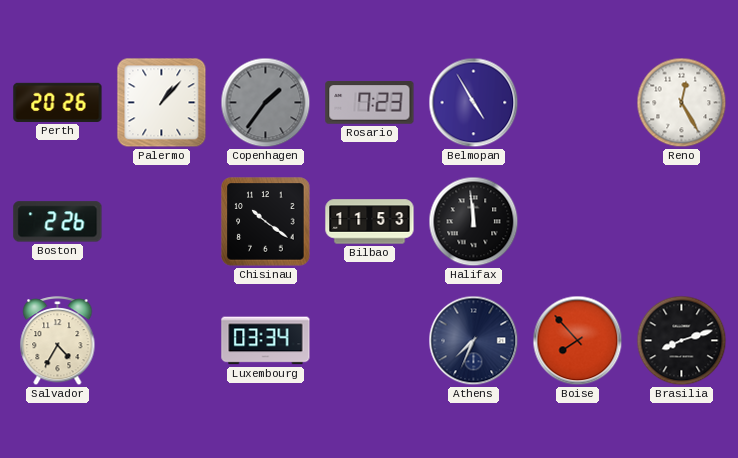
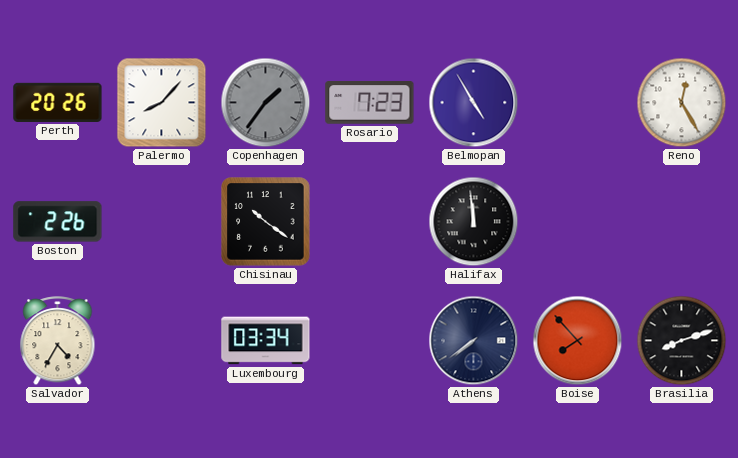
Palermo: 1:07 -> 8:07
Bilbao: 11:53 -> none
Athens: 7:34 -> 7:39
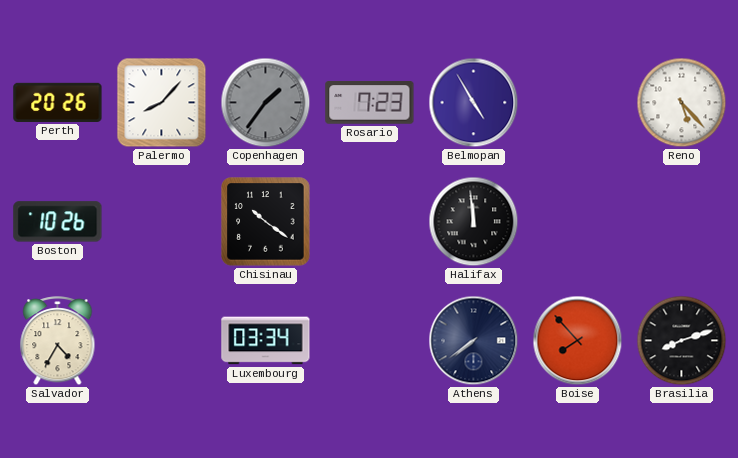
Reno: 12:25 -> 5:23
Boston: 2:26 -> 10:26
